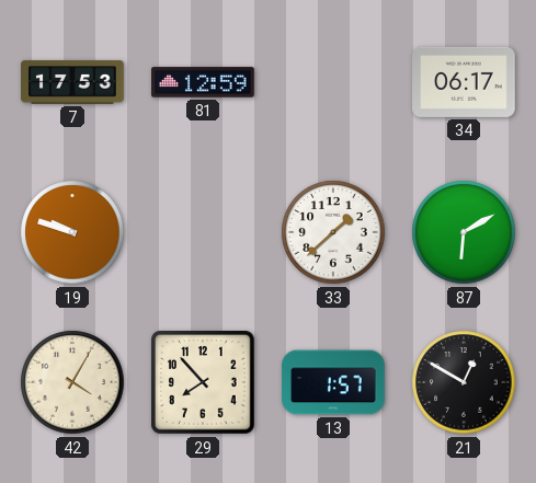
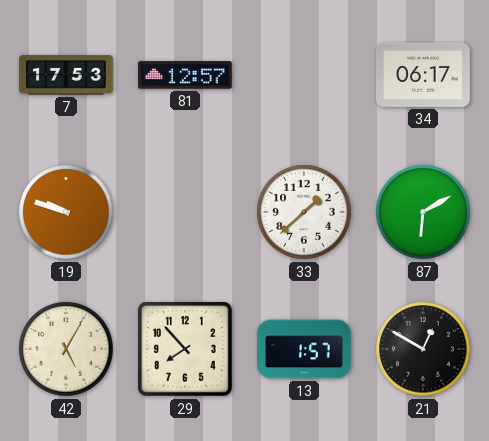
81: 12:59 -> 12:57
42: 4:05 -> 5:05
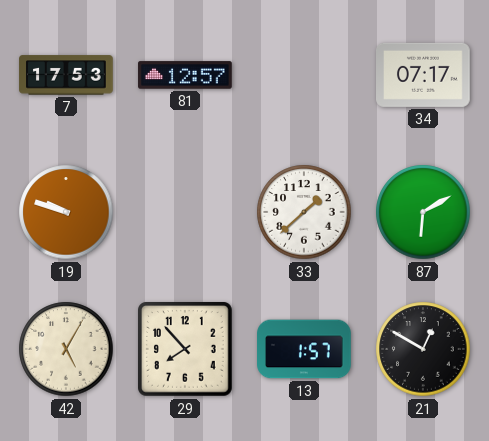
34: 06:17 -> 07:17
